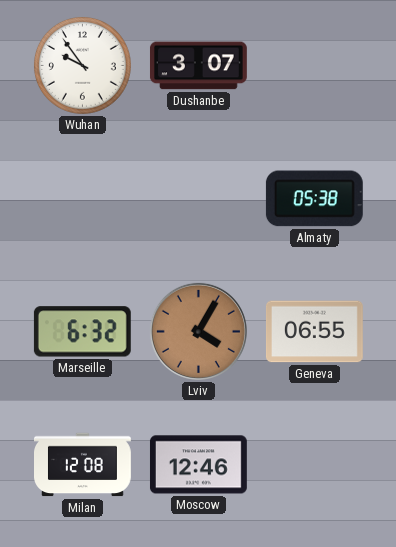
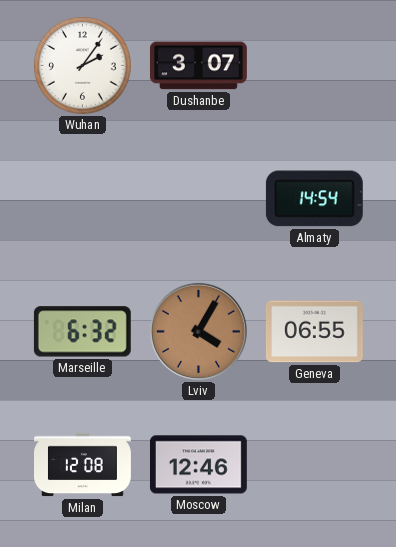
Wuhan: 9:54 -> 2:06
Almaty: 05:38 -> 14:54
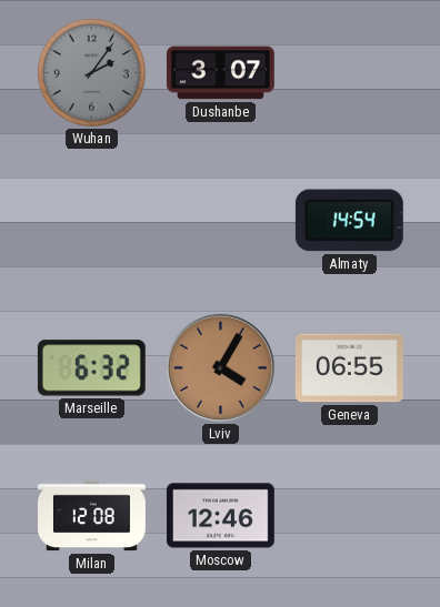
Wuhan dial: white -> grey
